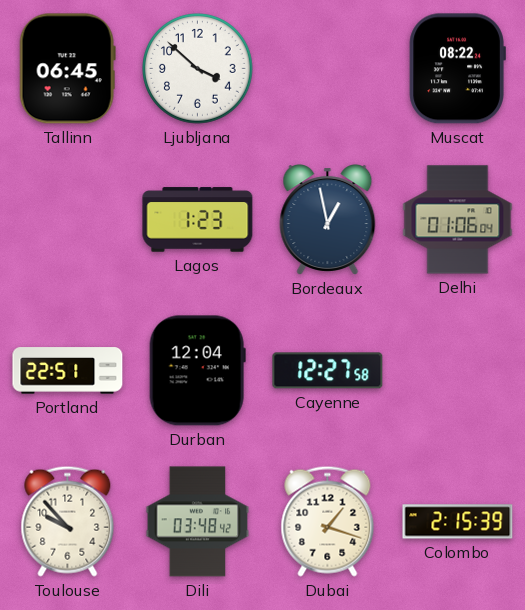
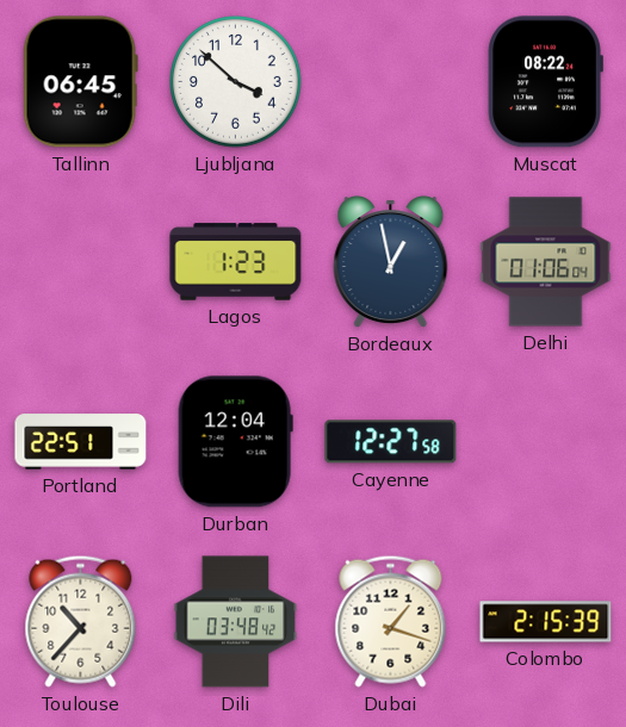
Toulouse: 9:53 -> 10:37
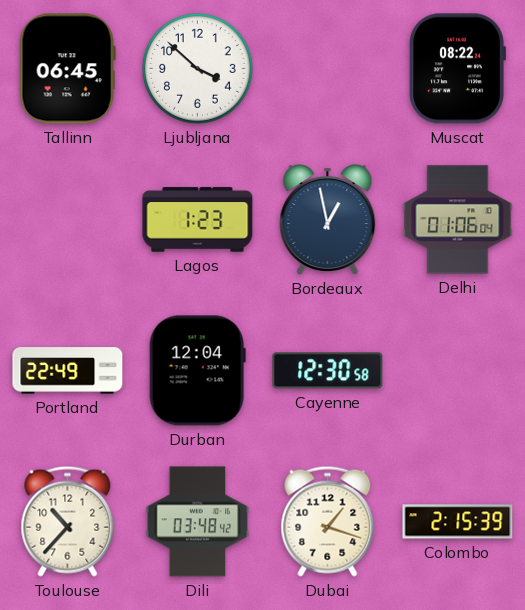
Portland: 22:51 -> 22:49
Cayenne: 12:27 -> 12:30
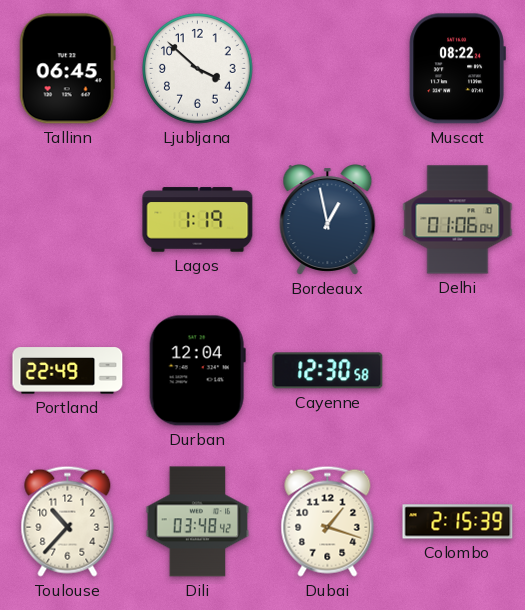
Lagos: 1:23 -> 1:19
